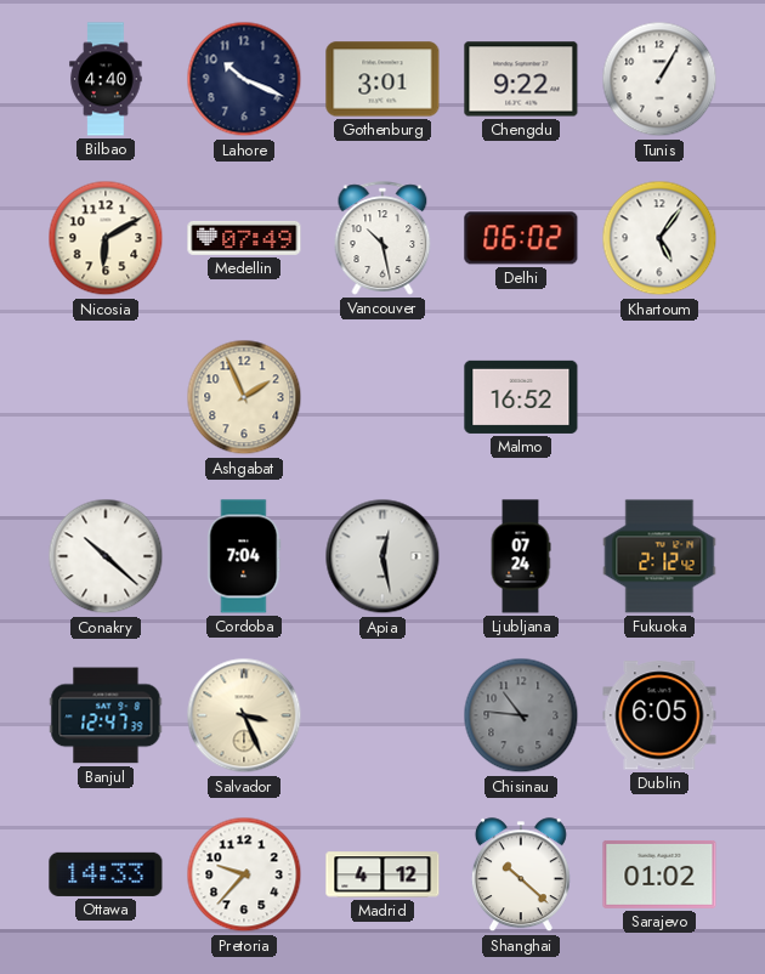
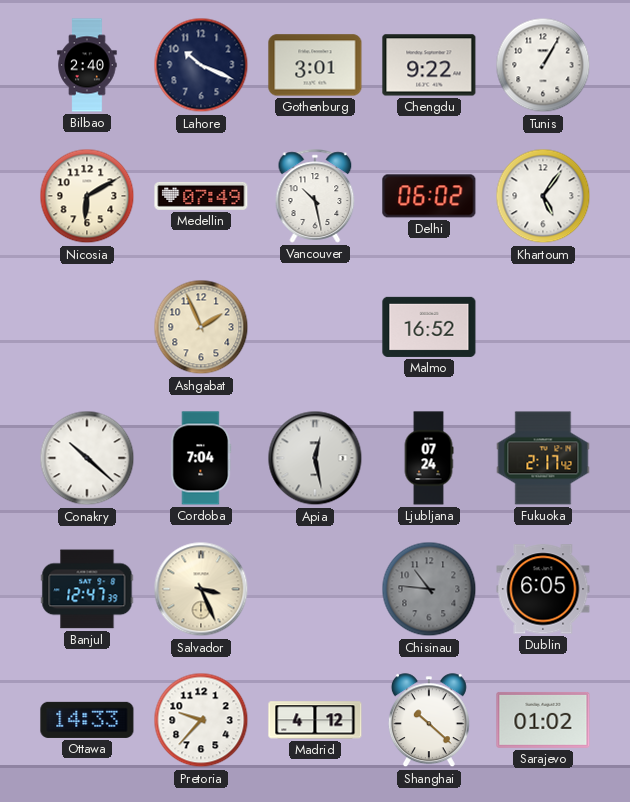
Bilbao: 4:40 -> 2:40
Fukuoka: 2:12 -> 2:17
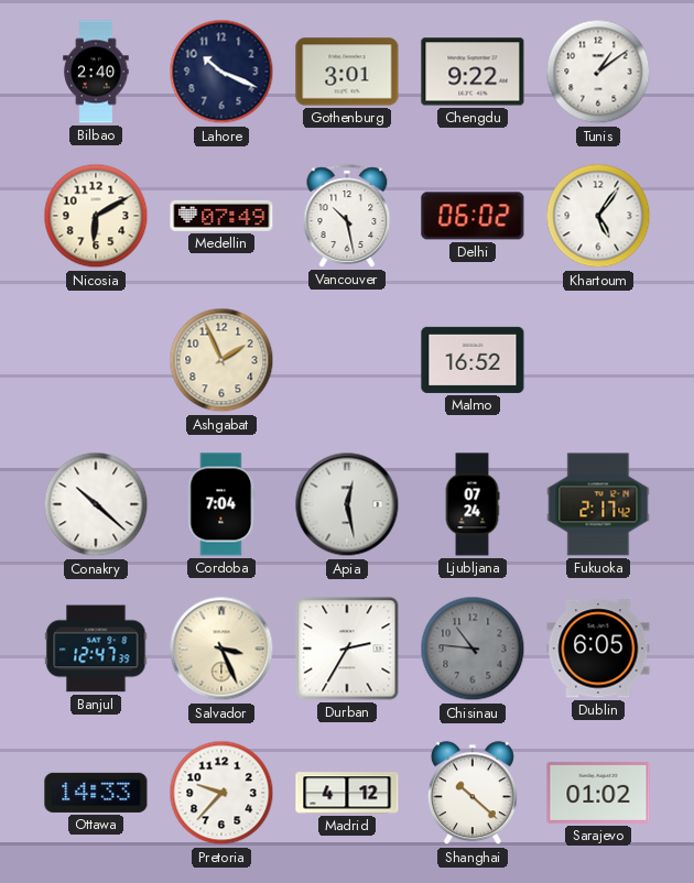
Tunis: 1:05 -> 1:09
Durban: none -> 2:35
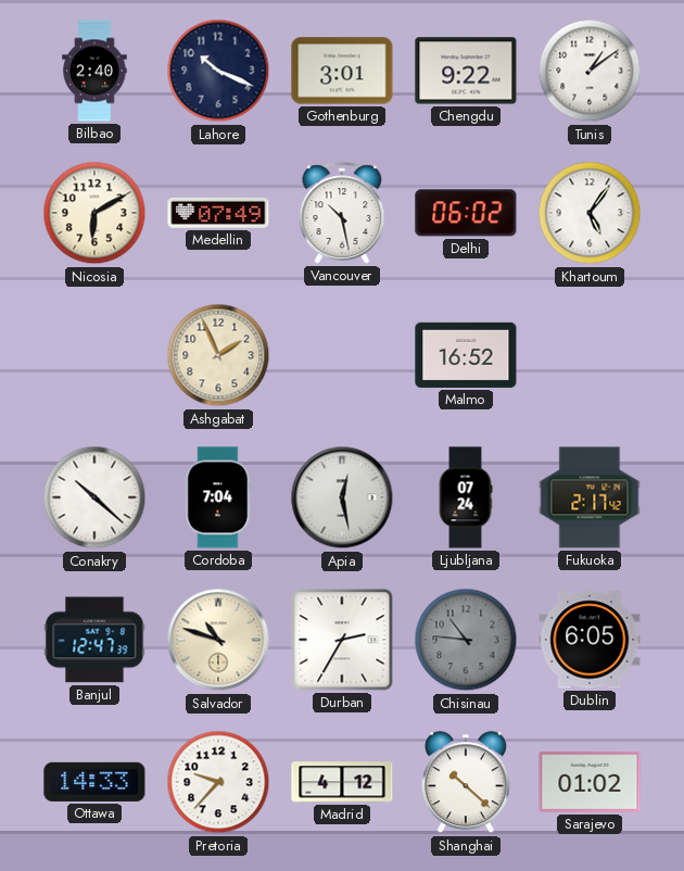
Salvador: 3:26 -> 10:48
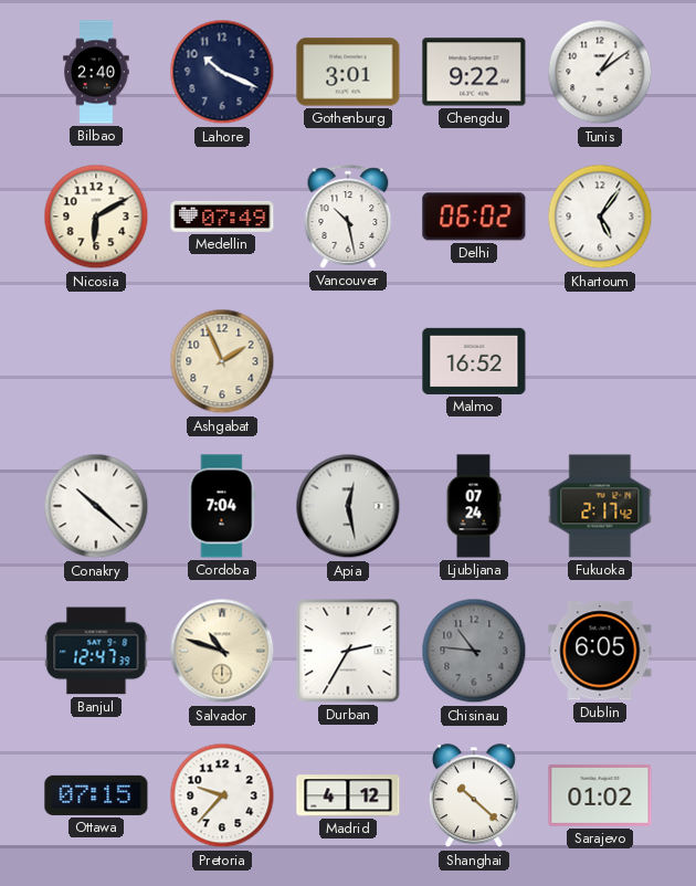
Ottawa: 14:33 -> 07:15
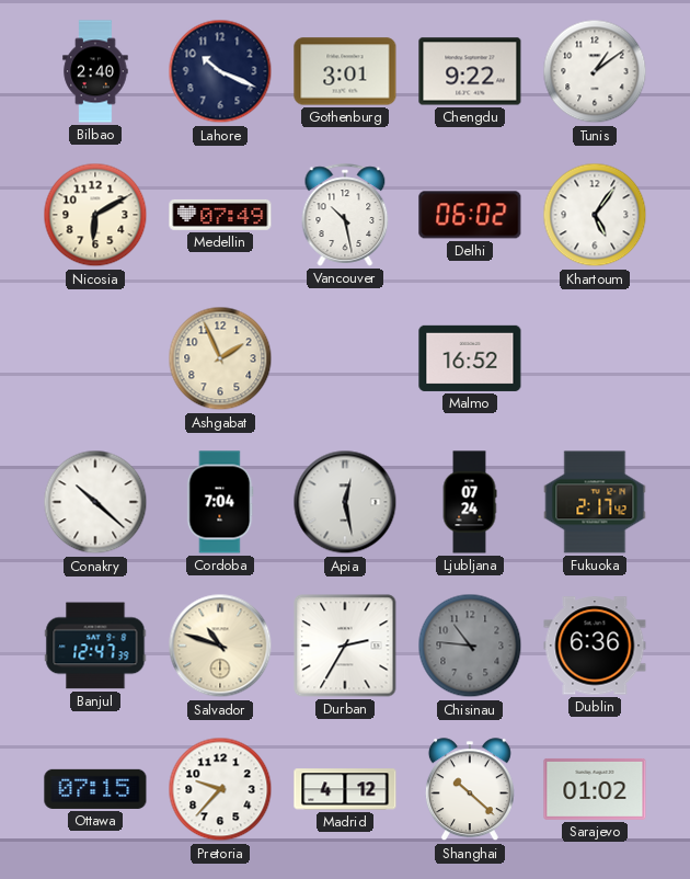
Dublin: 6:05 -> 6:36
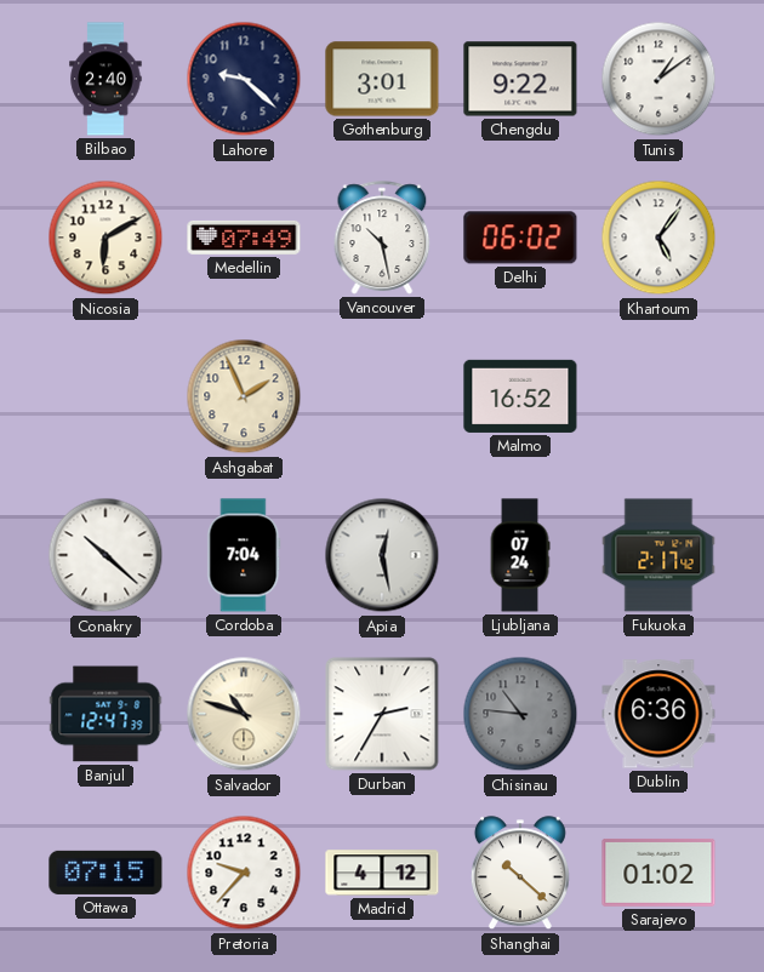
Lahore: 10:19 -> 9:22
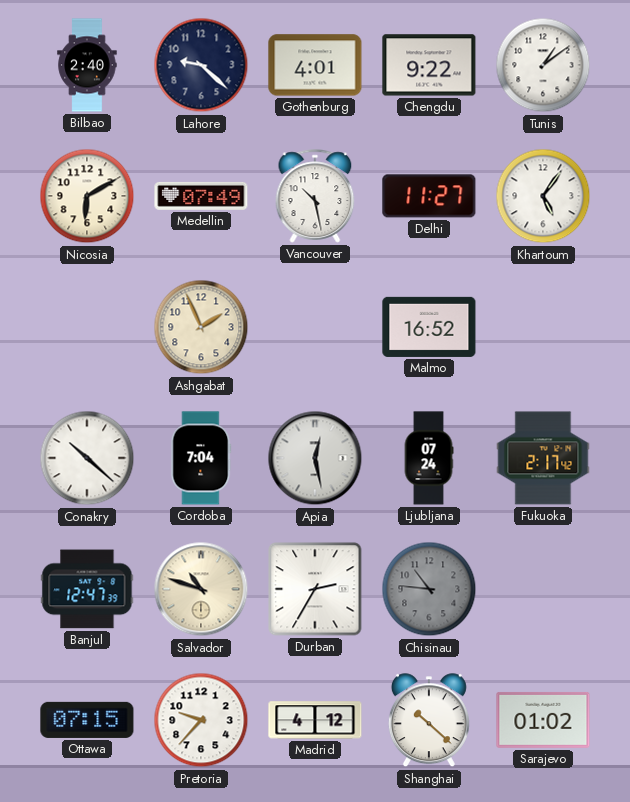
Gothenburg: 3:01 -> 4:01
Delhi: 06:02 -> 11:27
Dublin: 6:36 -> none
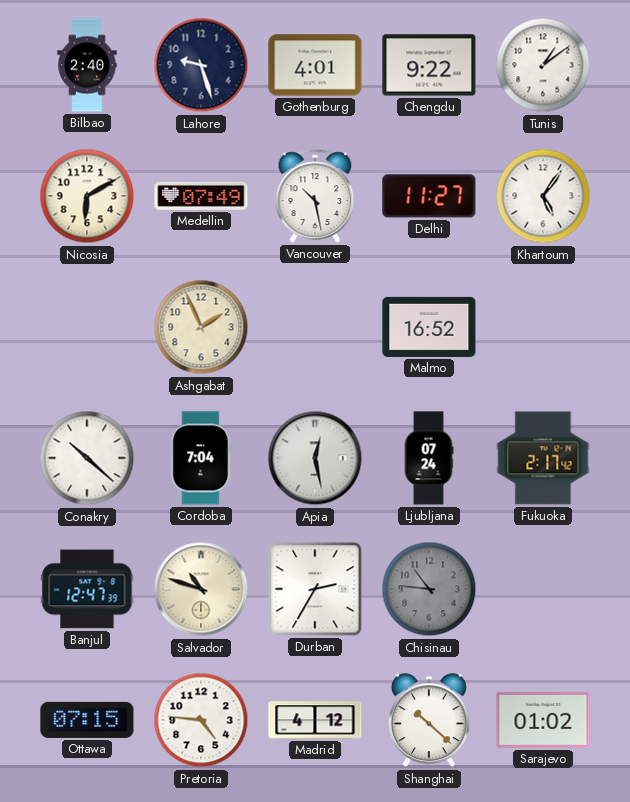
Lahore: 9:22 -> 9:27
Pretoria: 9:37 -> 4:46
